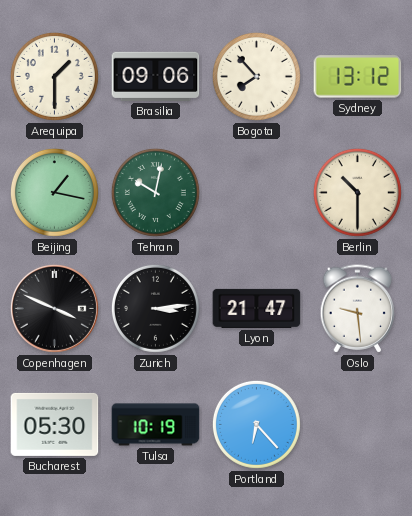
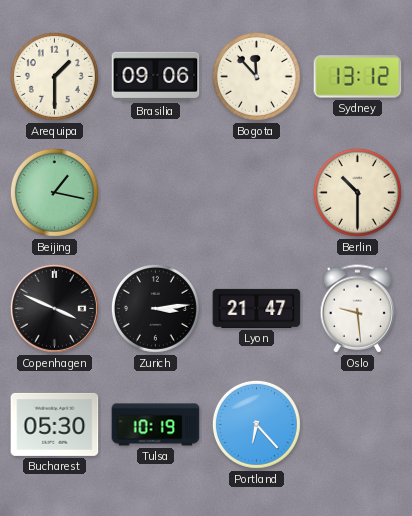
Bogota: 7:53 -> 11:53
Tehran: 10:02 -> none
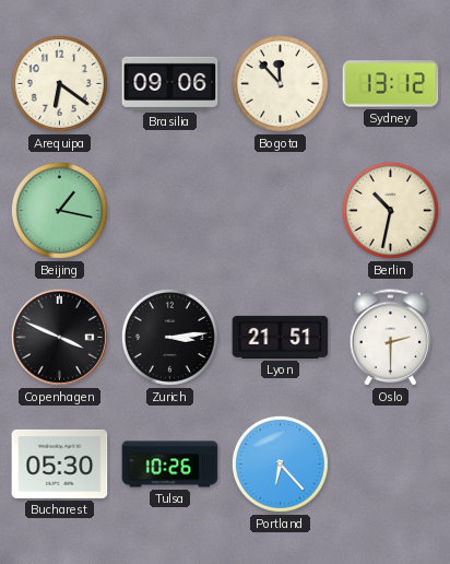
Arequipa: 1:30 -> 6:21
Berlin: 10:30 -> 10:32
Lyon: 21:47 -> 21:51
Oslo: 9:29 -> 2:30
Tulsa: 10:19 -> 10:26
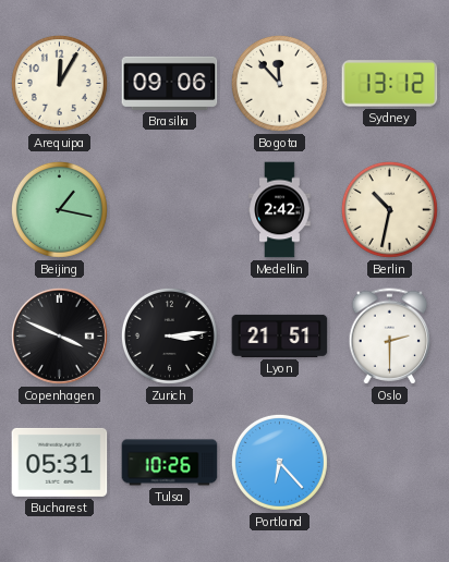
Arequipa: 6:21 -> 12:05
Medellin: none -> 2:42
Bucharest: 05:30 -> 05:31
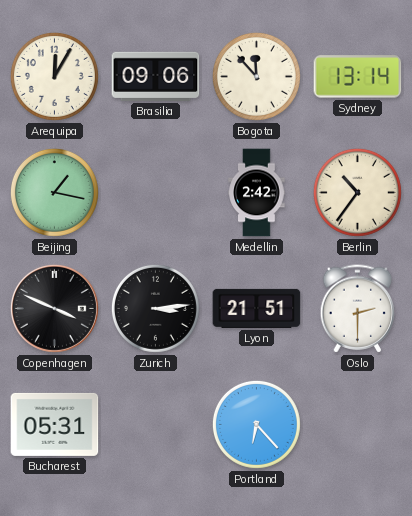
Sydney: 13:12 -> 13:14
Berlin: 10:32 -> 10:36
Tulsa: 10:26 -> none
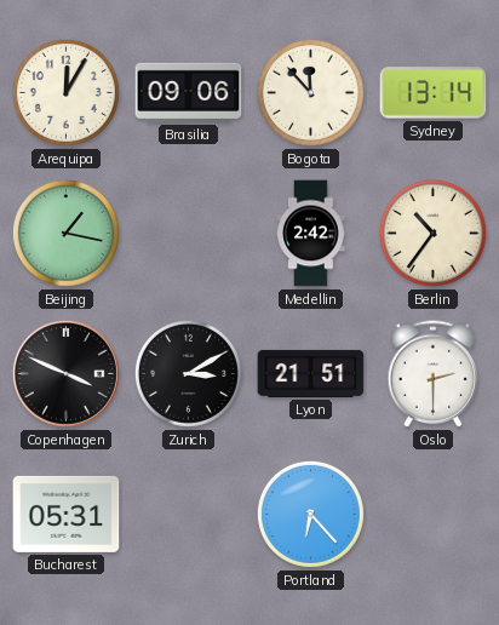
Zurich: 3:14 -> 3:10
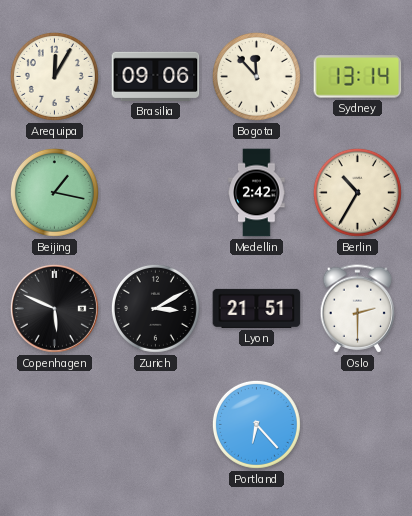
Berlin: 10:36 -> 10:35
Copenhagen: 3:49 -> 5:49
Bucharest: 05:31 -> none
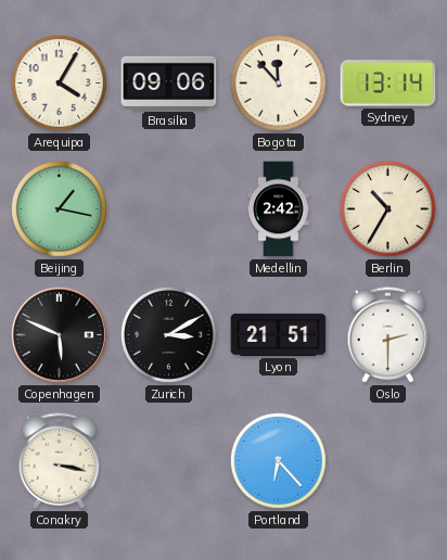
Arequipa: 12:05 -> 4:05
Conakry: none -> 3:17
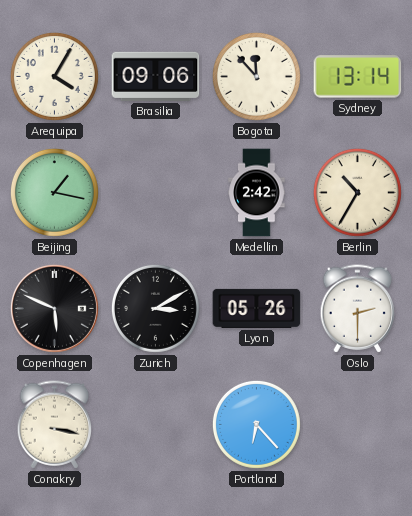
Lyon: 21:51 -> 05:26
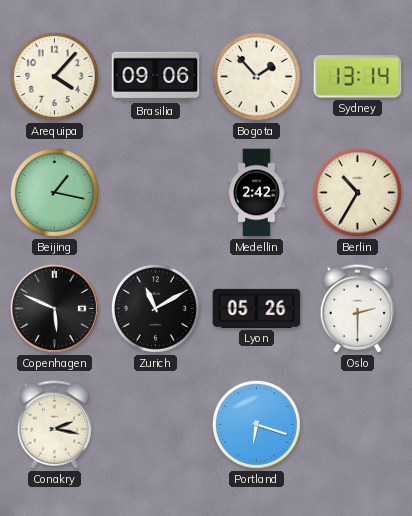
Arequipa: 4:05 -> 4:07
Bogota: 11:53 -> 1:53
Zurich: 3:10 -> 11:10
Conakry: 3:17 -> 2:17
Portland: 6:23 -> 6:18
